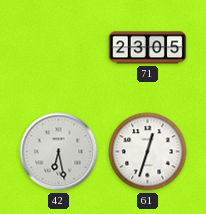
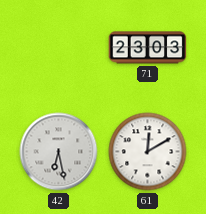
71: 23:05 -> 23:03
61: 12:33 -> 12:10
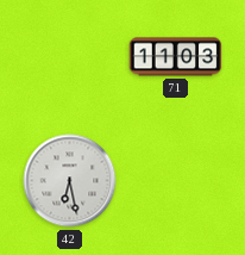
71: 23:03 -> 11:03
61: 12:10 -> none
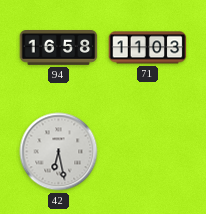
94: none -> 16:58
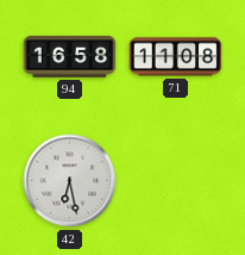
71: 11:03 -> 11:08
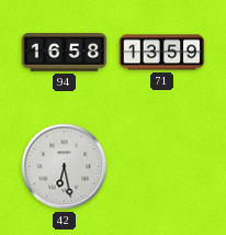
71: 11:08 -> 13:59
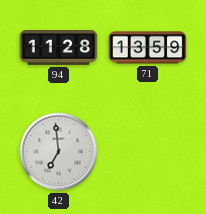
94: 16:58 -> 11:28
42: 6:28 -> 6:59
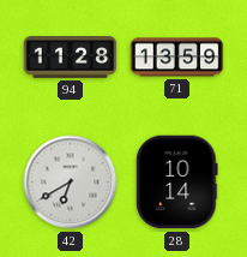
42: 6:59 -> 6:40
28: none -> 10:14
